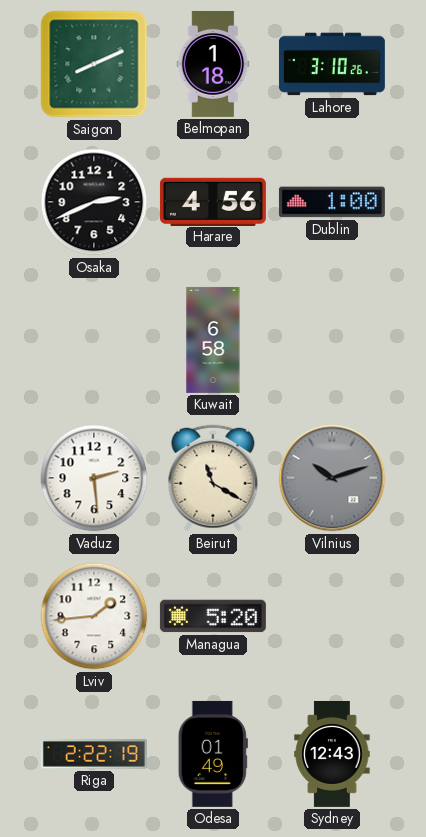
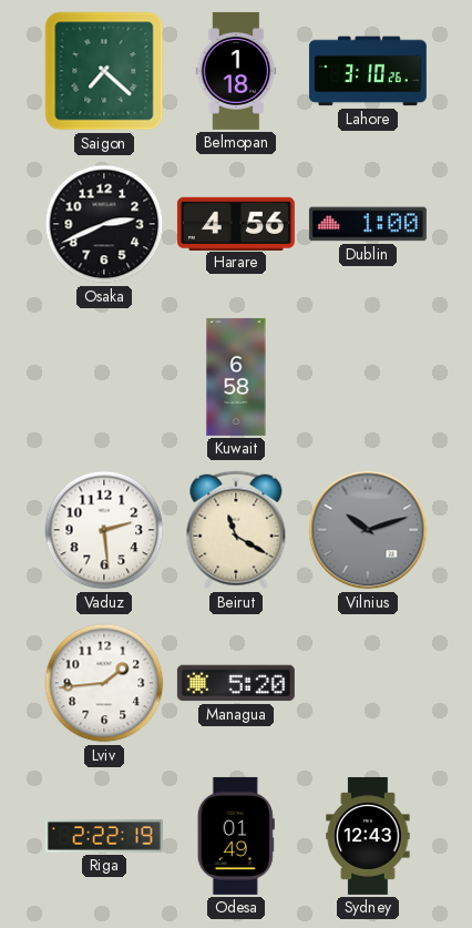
Saigon: 8:11 -> 7:22
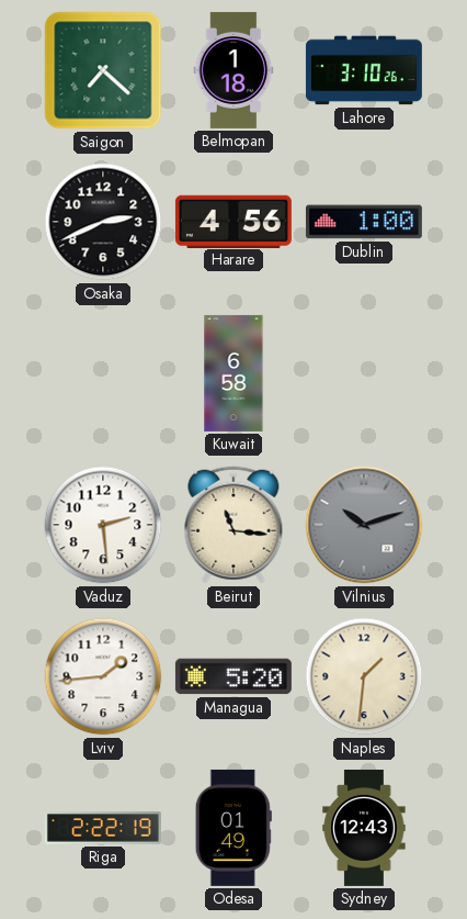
Beirut: 11:20 -> 11:16
Naples: none -> 1:31
